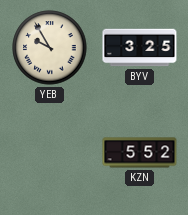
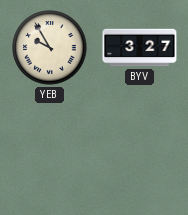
BYV: 3:25 -> 3:27
KZN: 5:52 -> none
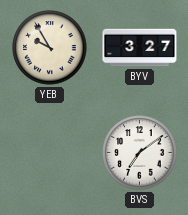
BVS: none -> 7:09
